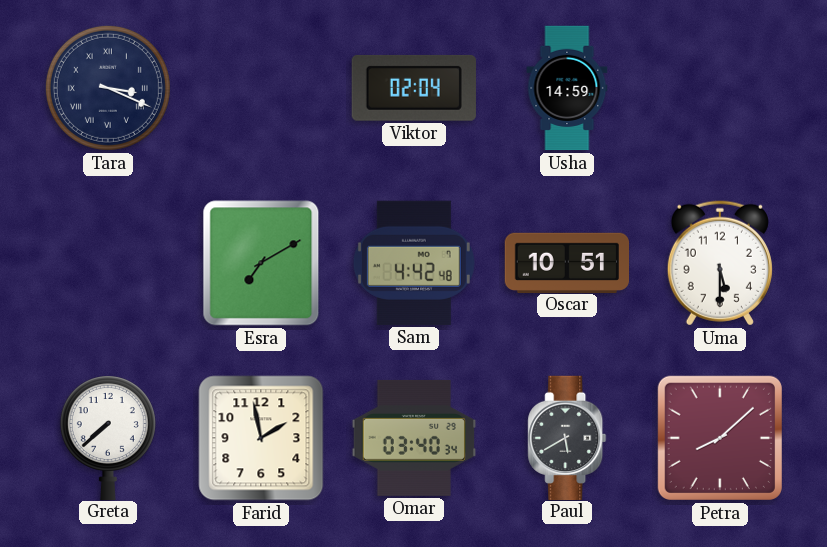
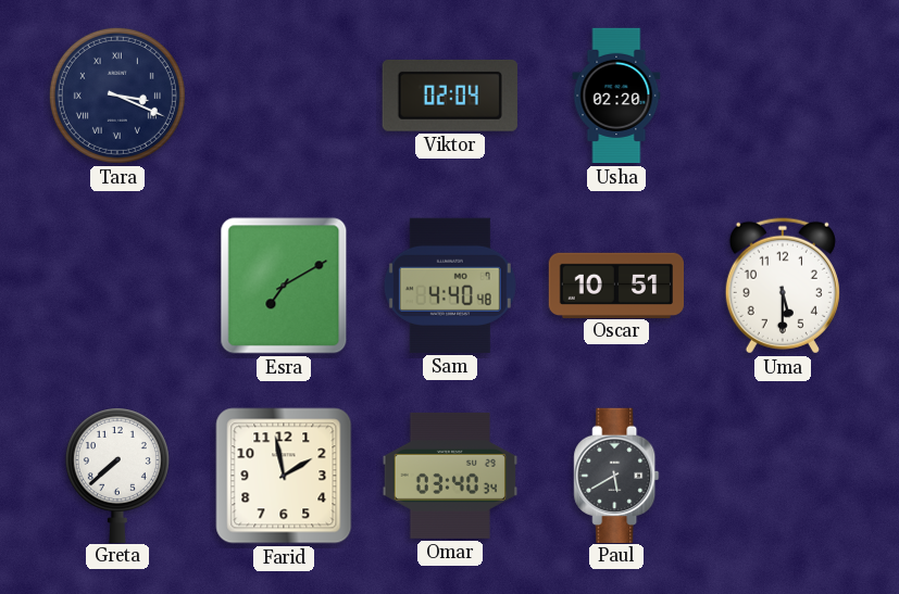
Usha: 14:59 -> 02:20
Sam: 4:42 -> 4:40
Petra: 8:08 -> none
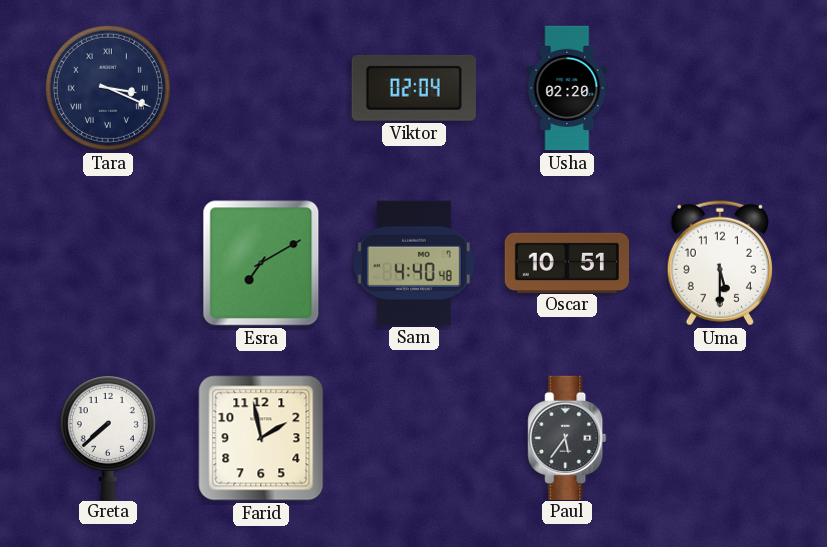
Omar: 03:40 -> none
Paul: 5:40 -> 5:36
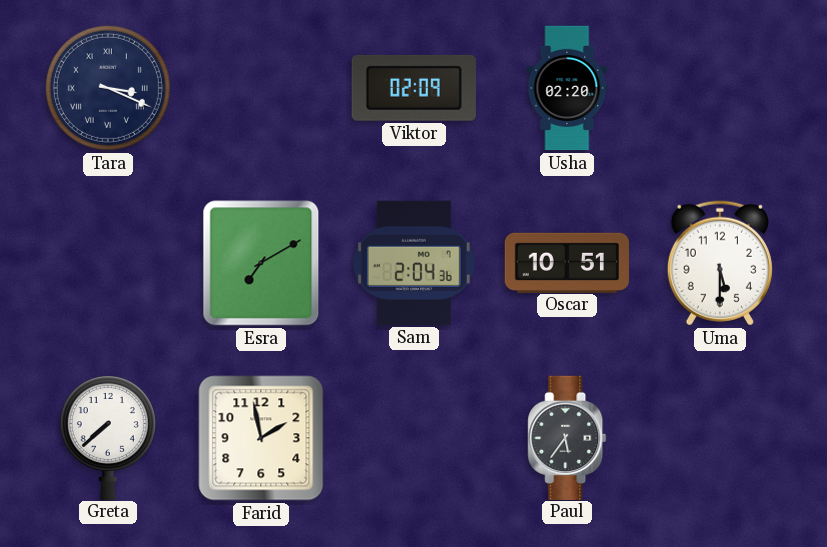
Viktor: 02:04 -> 02:09
Sam: 4:40 -> 2:04
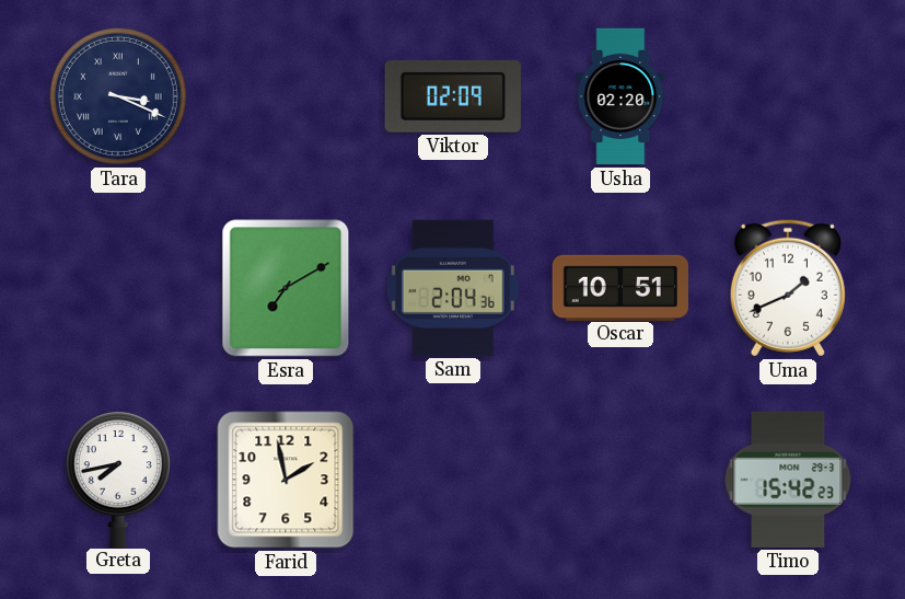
Uma: 5:30 -> 1:41
Greta: 7:38 -> 7:43
Paul: 5:36 -> none
Timo: none -> 15:42
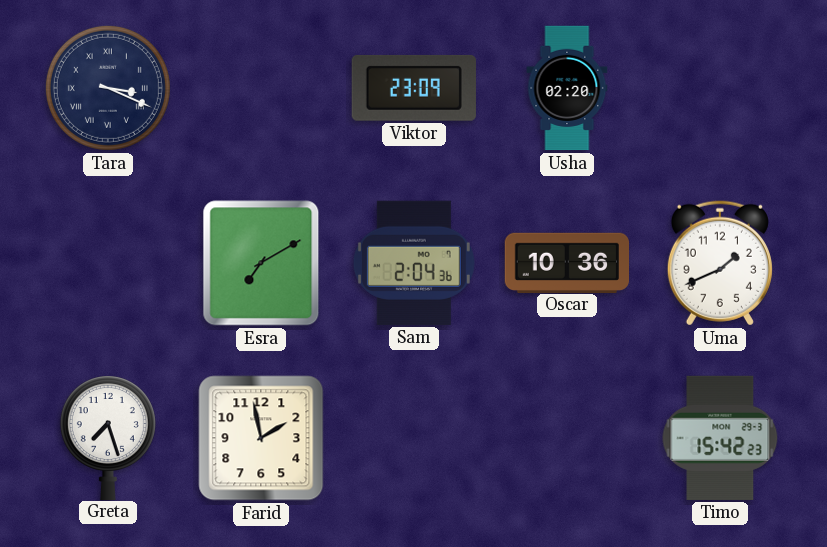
Viktor: 02:09 -> 23:09
Oscar: 10:51 -> 10:36
Greta: 7:43 -> 7:27
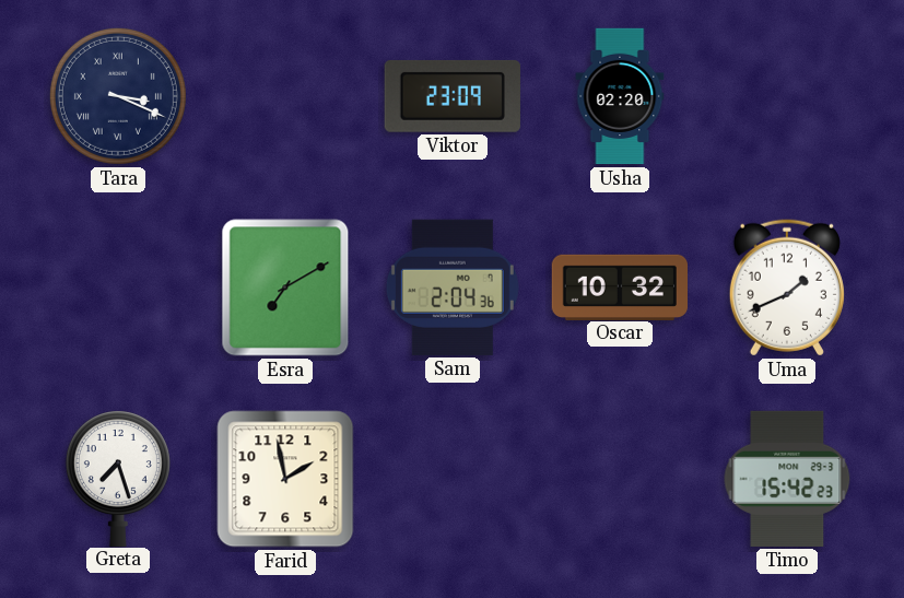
Oscar: 10:36 -> 10:32
